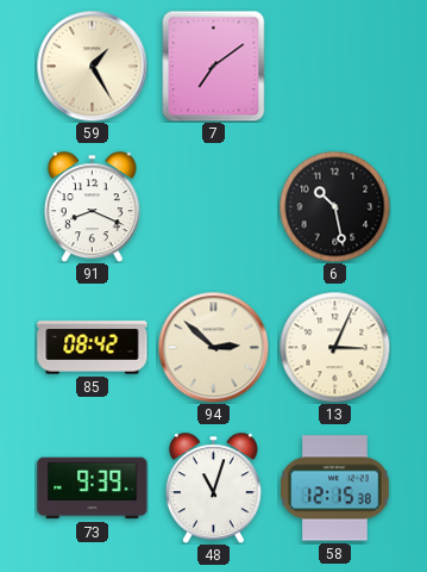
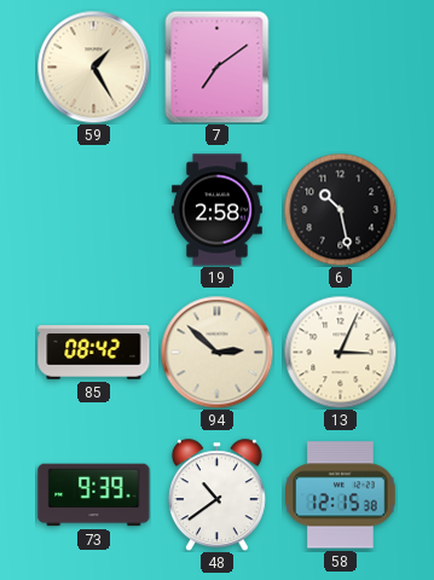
91: 8:19 -> none
19: none -> 2:58
48: 11:03 -> 10:39
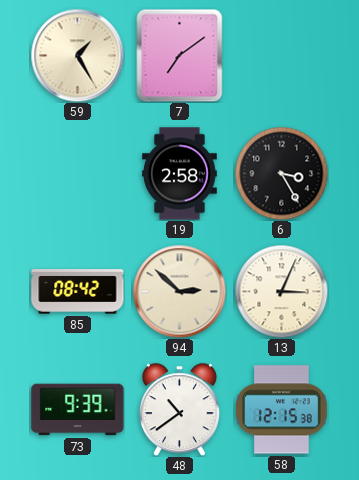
6: 10:28 -> 3:25
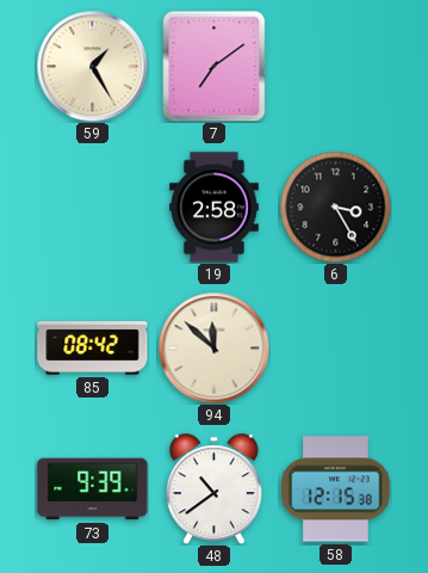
94: 2:52 -> 11:52
13: 3:04 -> none
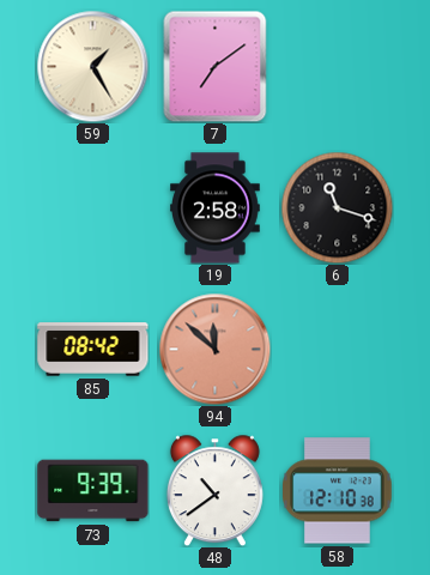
6: 3:25 -> 11:18
94 dial: cream -> salmon
58: 12:15 -> 12:10
